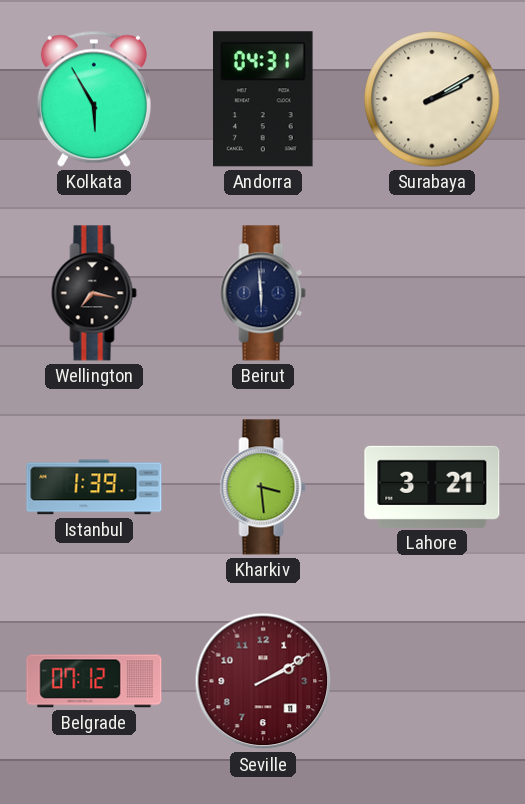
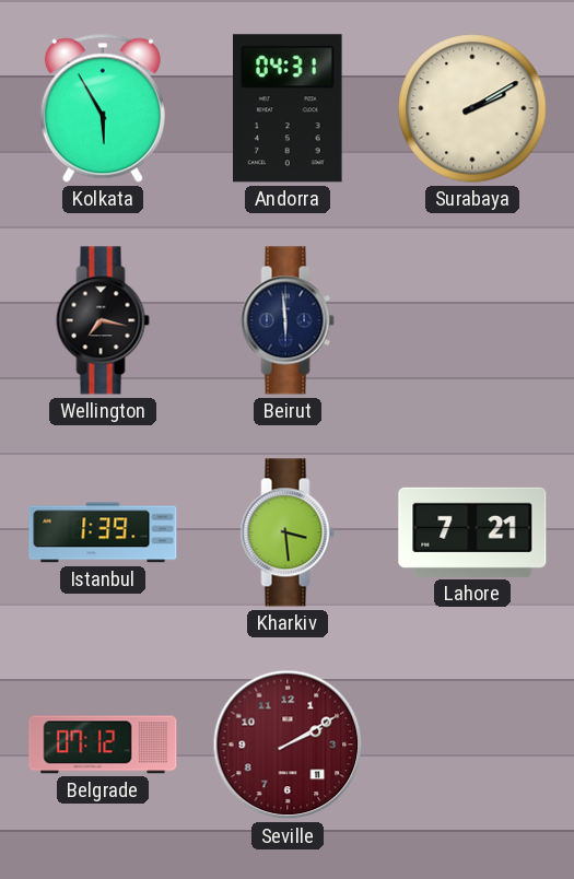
Lahore: 3:21 -> 7:21
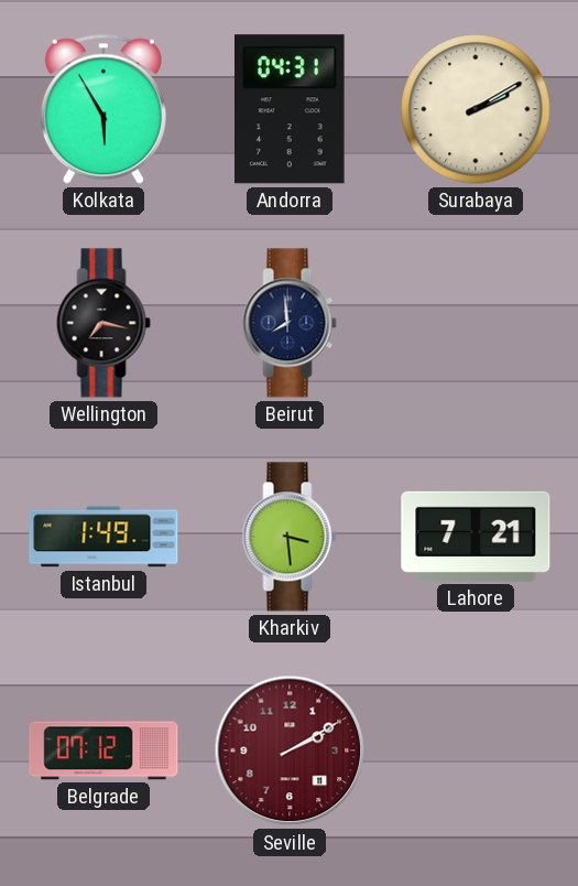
Beirut: 5:59 -> 7:59
Istanbul: 1:39 -> 1:49
